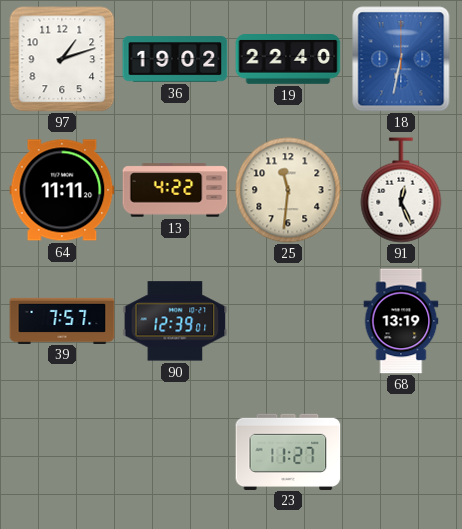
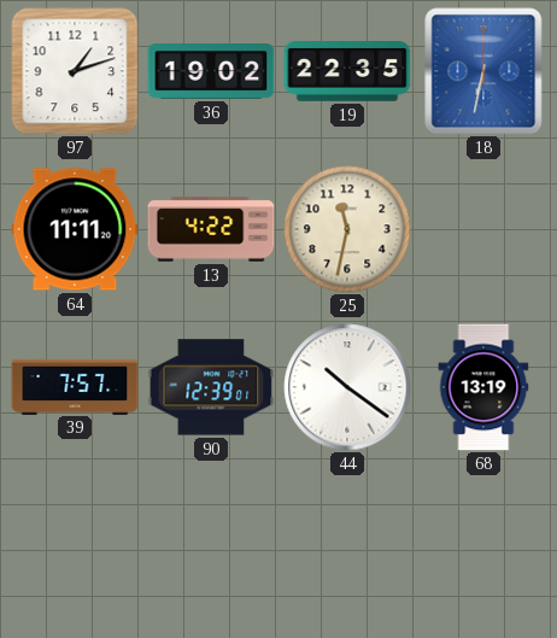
19: 22:40 -> 22:35
25: 11:31 -> 11:32
91: 12:26 -> none
44: none -> 10:21
23: 11:27 -> none
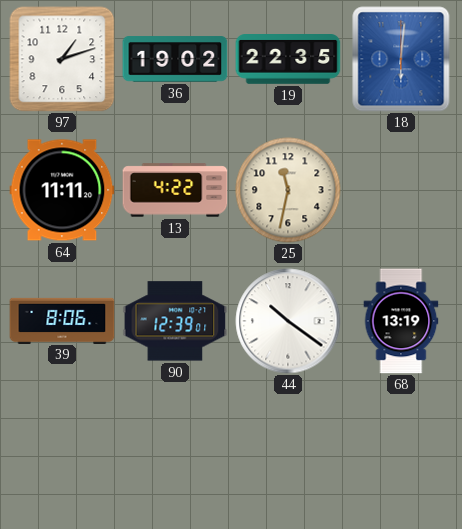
18: 6:32 -> 6:01
39: 7:57 -> 8:06
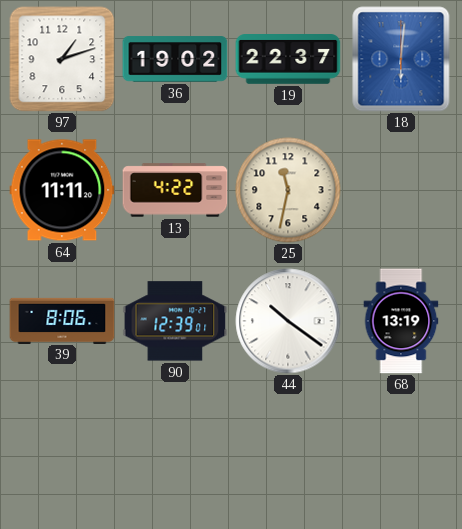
19: 22:35 -> 22:37
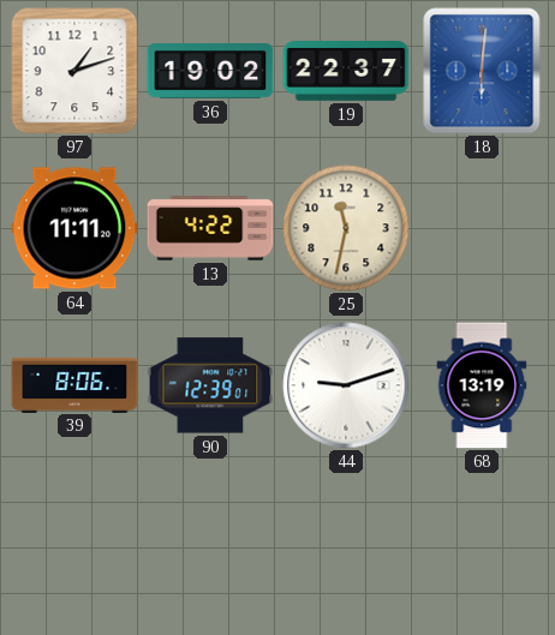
44: 10:21 -> 9:12
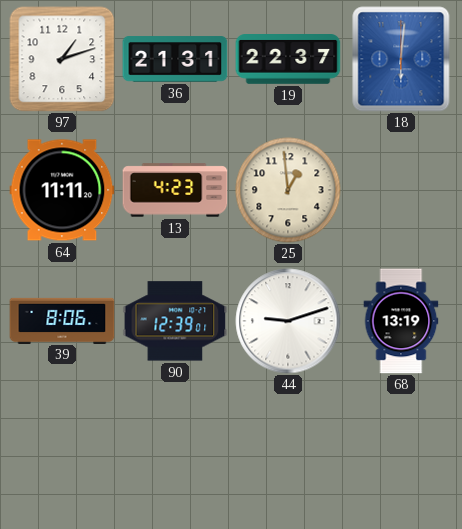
36: 19:02 -> 21:31
13: 4:22 -> 4:23
25: 11:32 -> 12:59
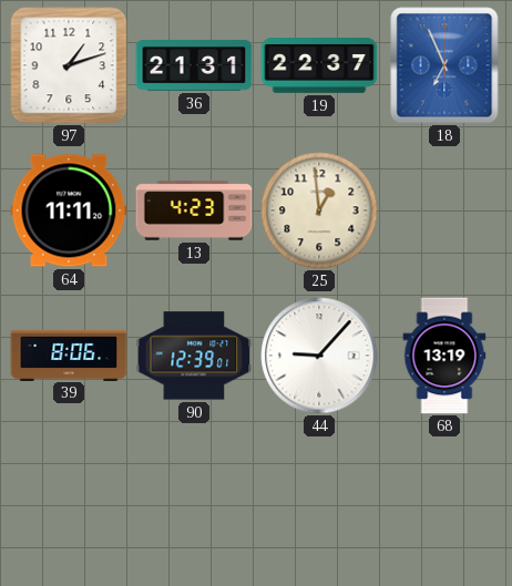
18: 6:01 -> 6:56
44: 9:12 -> 9:07
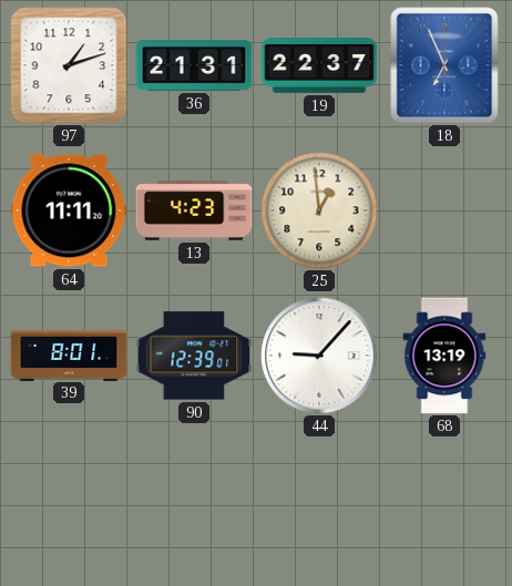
39: 8:06 -> 8:01
